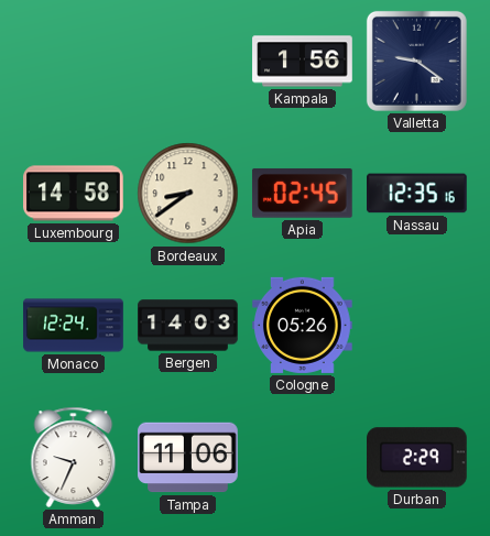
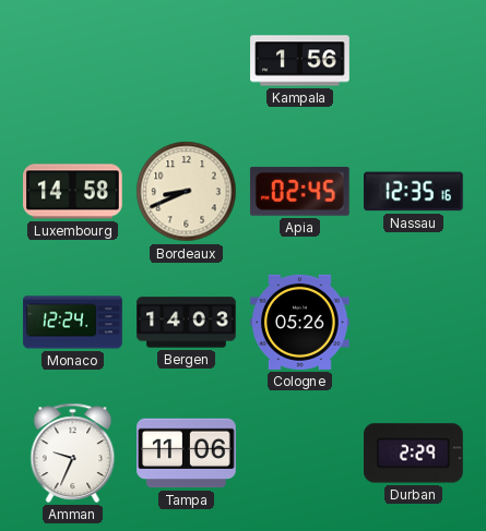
Valletta: 9:21 -> none
Bordeaux: 8:39 -> 8:41
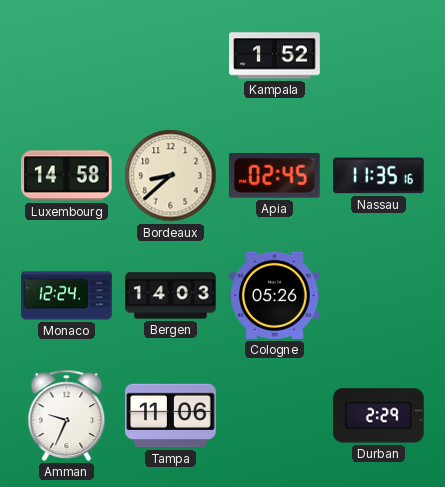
Kampala: 1:56 -> 1:52
Bordeaux: 8:41 -> 8:38
Nassau: 12:35 -> 11:35
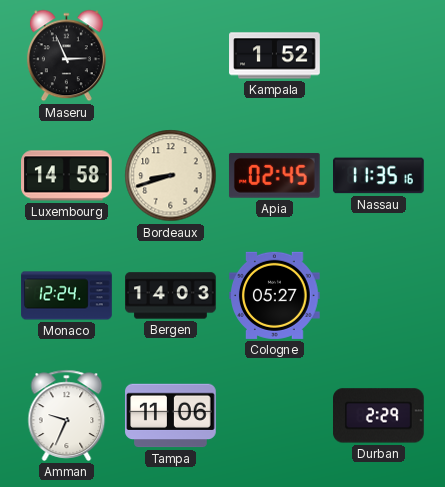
Maseru: none -> 2:56
Bordeaux: 8:38 -> 8:42
Cologne: 05:26 -> 05:27
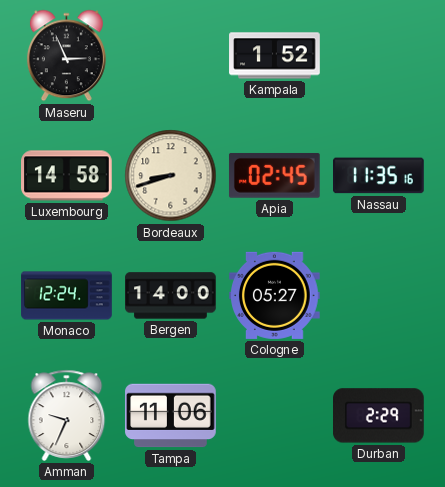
Bergen: 14:03 -> 14:00
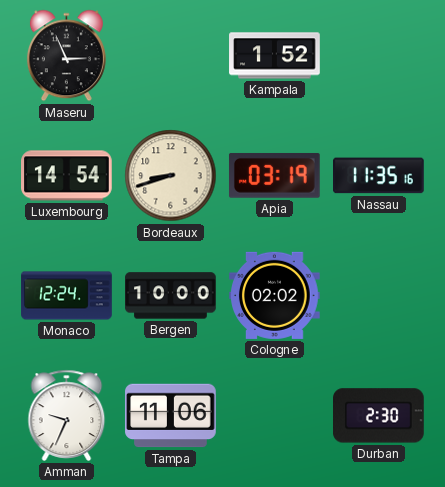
Luxembourg: 14:58 -> 14:54
Apia: 02:45 -> 03:19
Bergen: 14:00 -> 10:00
Cologne: 05:27 -> 02:02
Durban: 2:29 -> 2:30
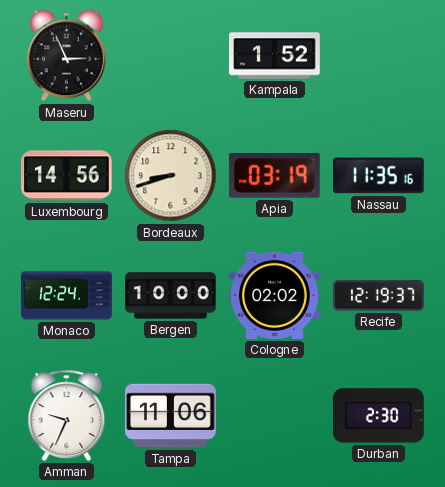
Luxembourg: 14:54 -> 14:56
Recife: none -> 12:19
